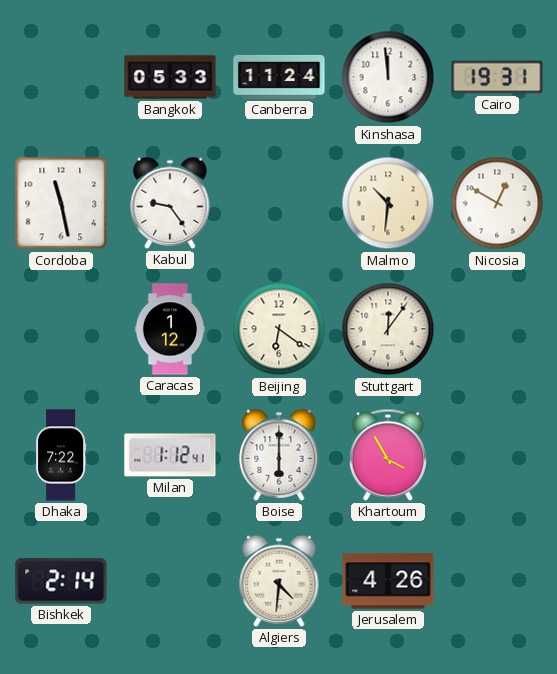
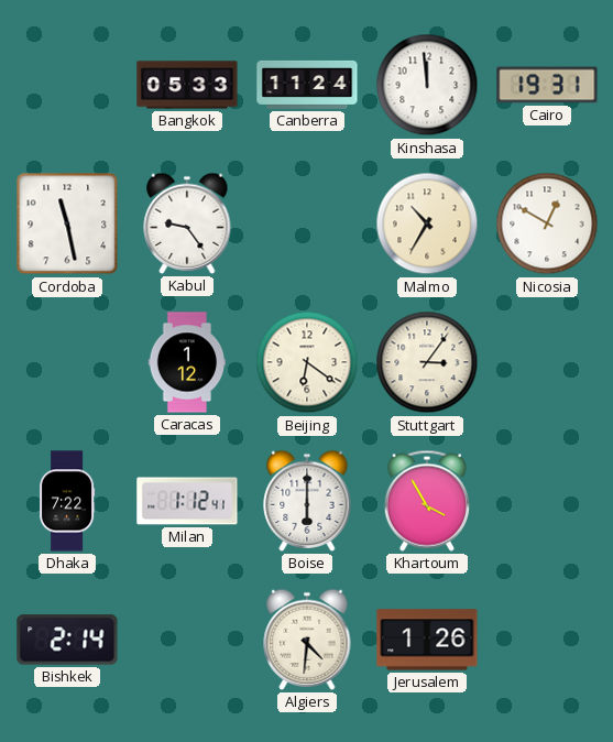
Malmo: 10:31 -> 10:35
Stuttgart: 12:06 -> 3:06
Jerusalem: 4:26 -> 1:26
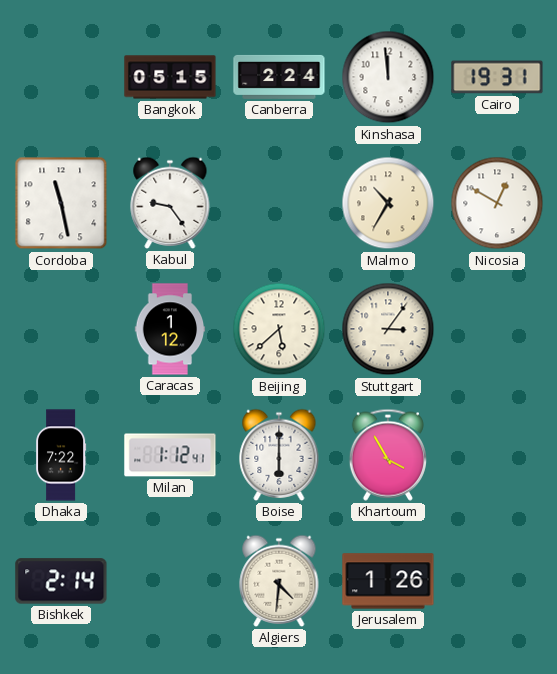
Bangkok: 05:33 -> 05:15
Canberra: 11:24 -> 2:24
Beijing: 6:21 -> 5:38
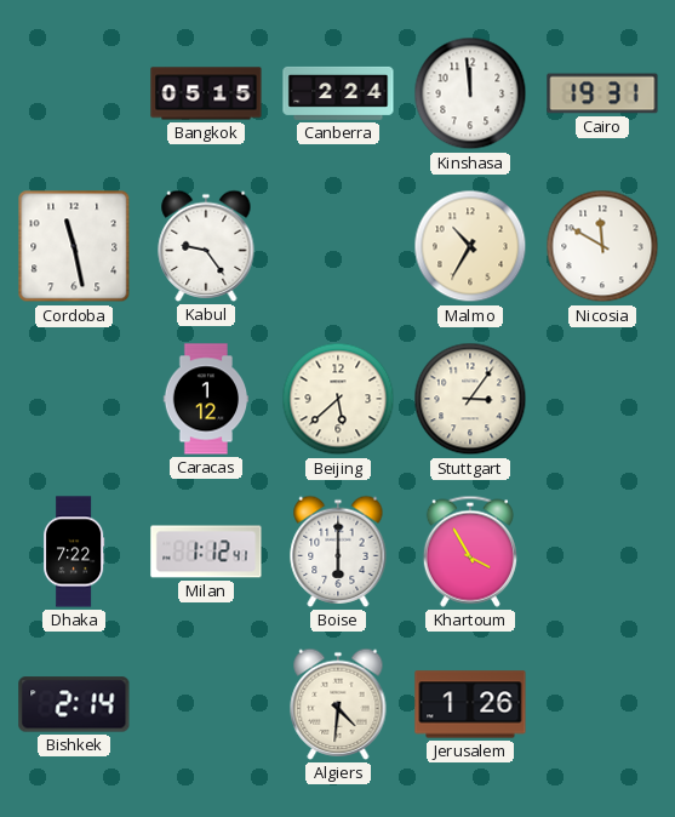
Nicosia: 12:50 -> 11:50
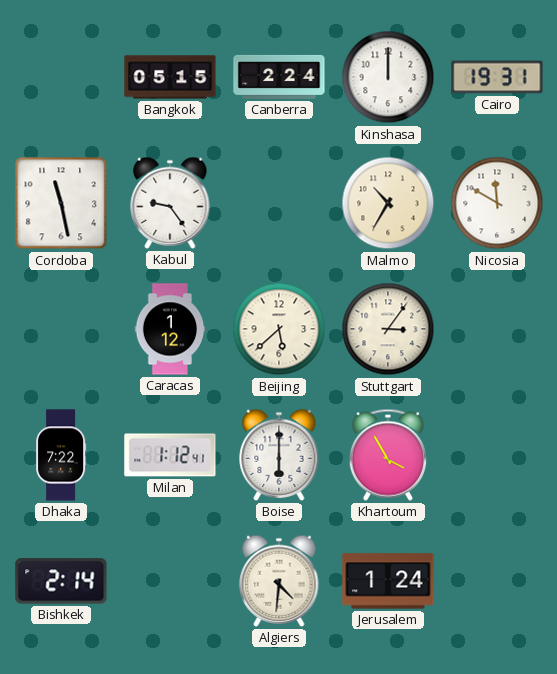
Kinshasa: 11:59 -> 12:00
Jerusalem: 1:26 -> 1:24
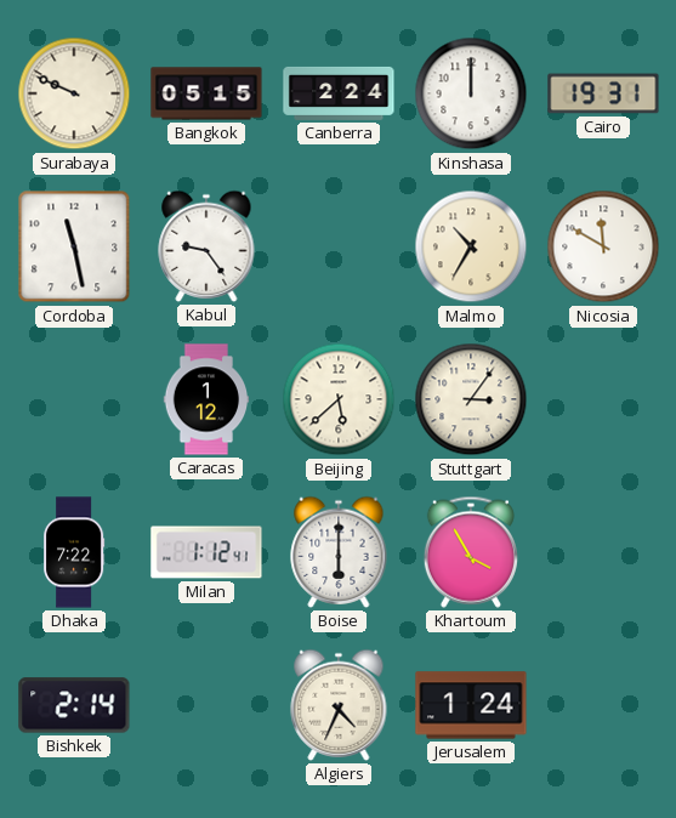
Surabaya: none -> 9:49
Algiers: 4:31 -> 4:34
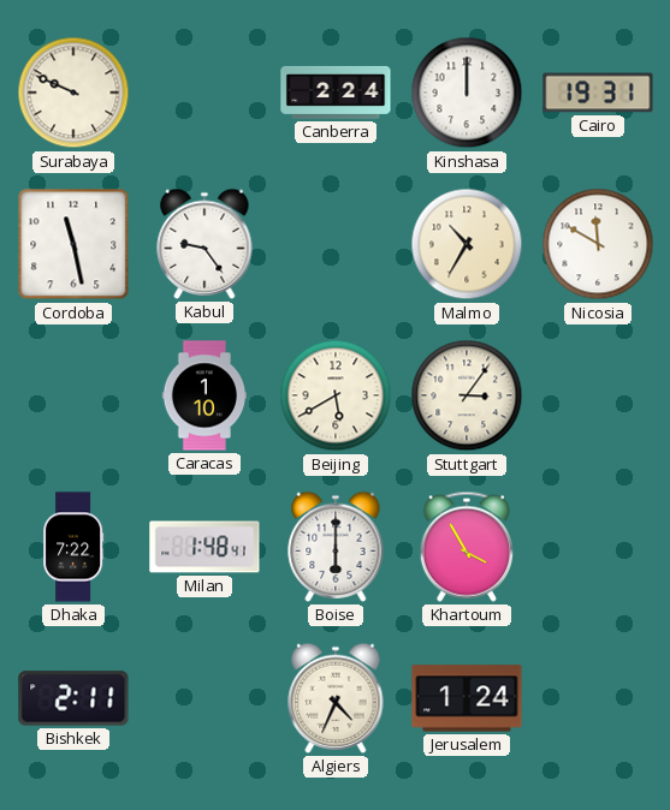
Bangkok: 05:15 -> none
Caracas: 1:12 -> 1:10
Beijing: 5:38 -> 5:40
Milan: 1:12 -> 1:48
Bishkek: 2:14 -> 2:11
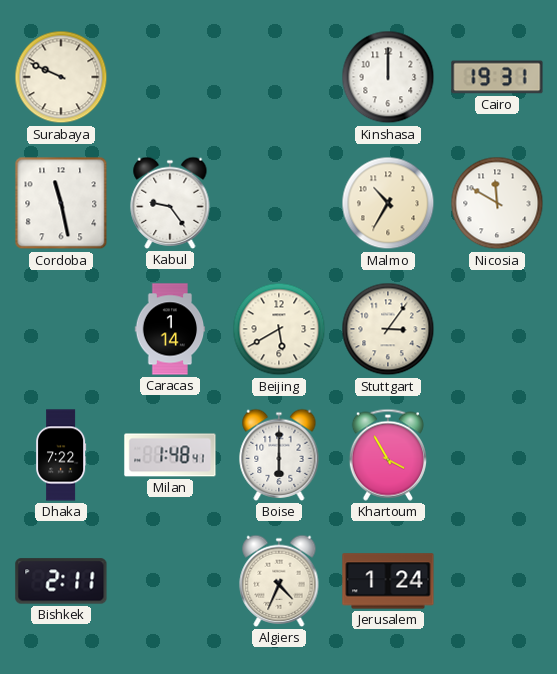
Canberra: 2:24 -> none
Caracas: 1:10 -> 1:14
